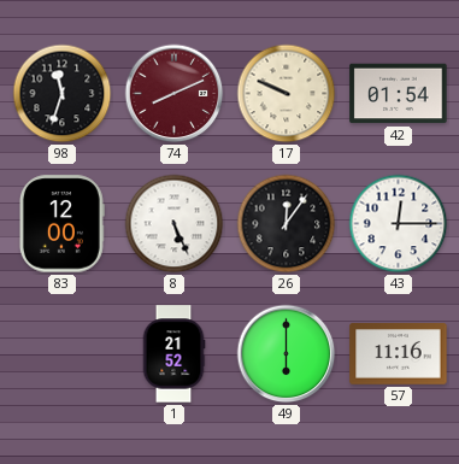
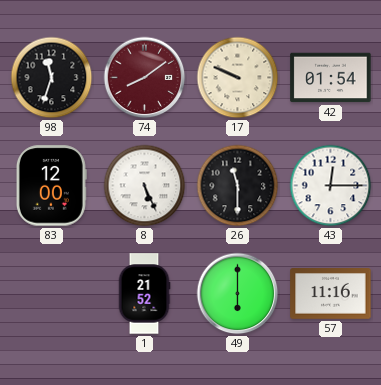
74: 8:11 -> 8:09
26: 12:06 -> 11:30
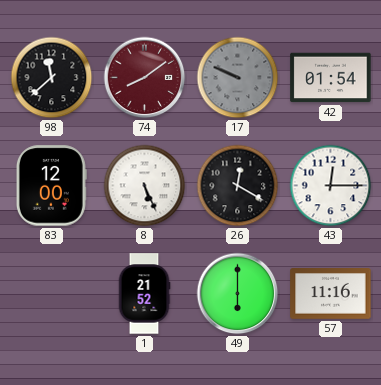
98: 11:33 -> 11:38
17 dial: cream -> grey
26: 11:30 -> 12:20
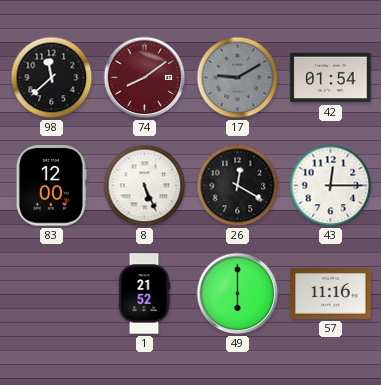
17: 9:49 -> 9:10
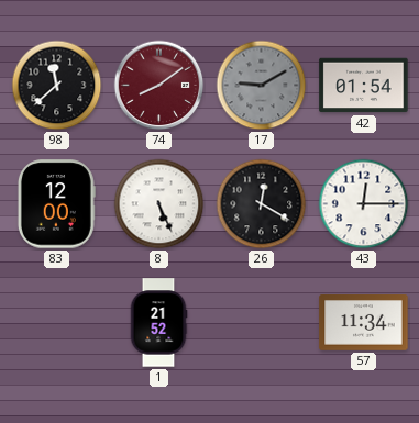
49: 6:00 -> none
57: 11:16 -> 11:34
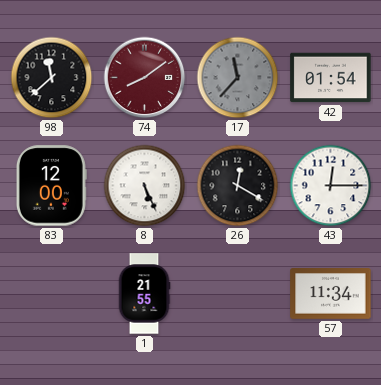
17: 9:10 -> 11:37
1: 21:52 -> 21:55
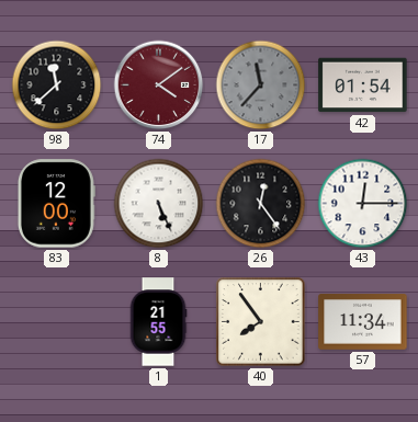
74: 8:09 -> 4:09
26: 12:20 -> 12:24
40: none -> 7:54
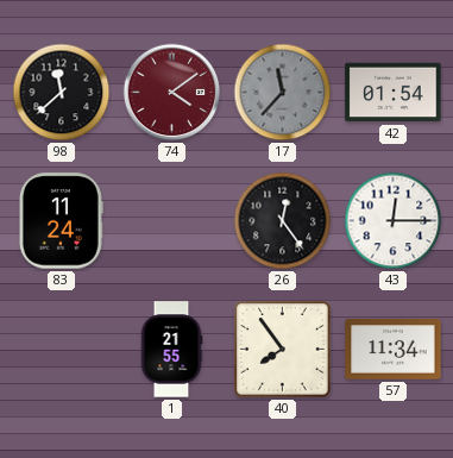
83: 12:00 -> 11:24
8: 5:26 -> none
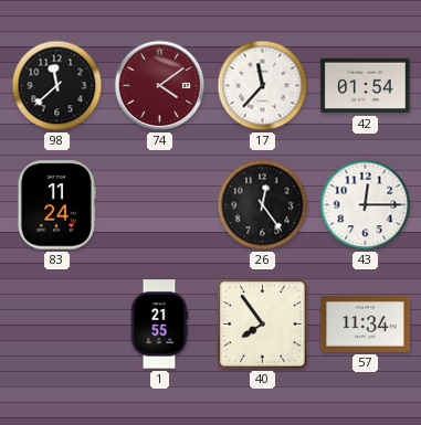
17 dial: grey -> white
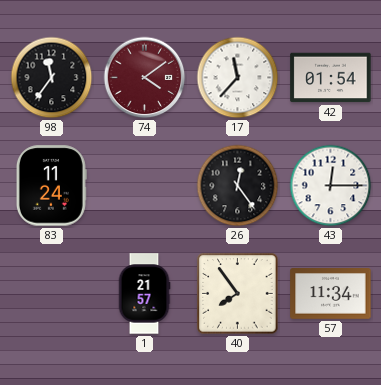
98: 11:38 -> 11:36
1: 21:55 -> 21:57
